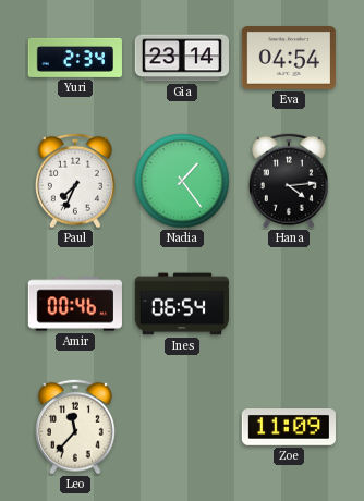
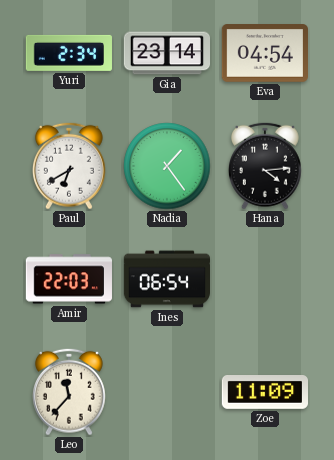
Paul: 7:34 -> 6:40
Amir: 00:46 -> 22:03
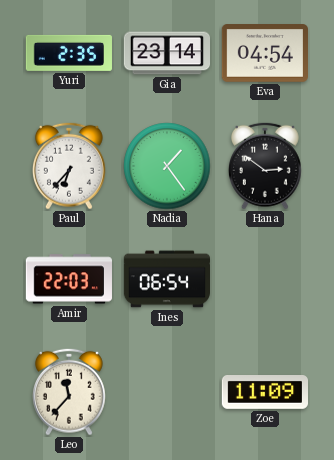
Yuri: 2:34 -> 2:35
Paul: 6:40 -> 6:37
Hana: 4:14 -> 2:51
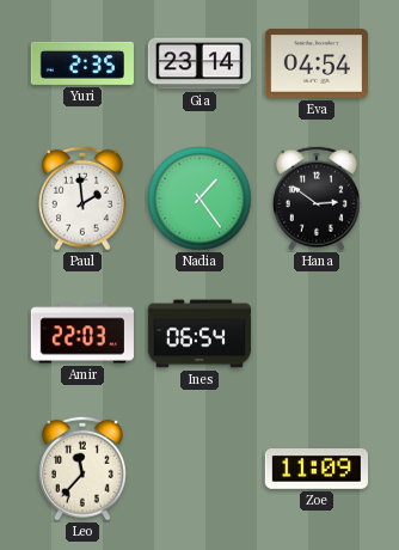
Paul: 6:37 -> 1:59
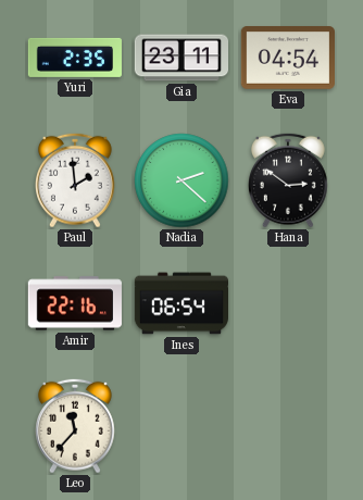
Gia: 23:14 -> 23:11
Nadia: 1:24 -> 2:22
Amir: 22:03 -> 22:16
Zoe: 11:09 -> none
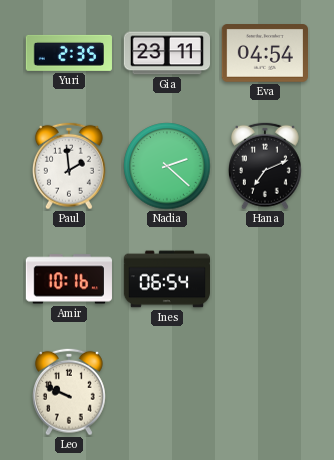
Hana: 2:51 -> 7:11
Amir: 22:16 -> 10:16
Leo: 11:37 -> 9:49
